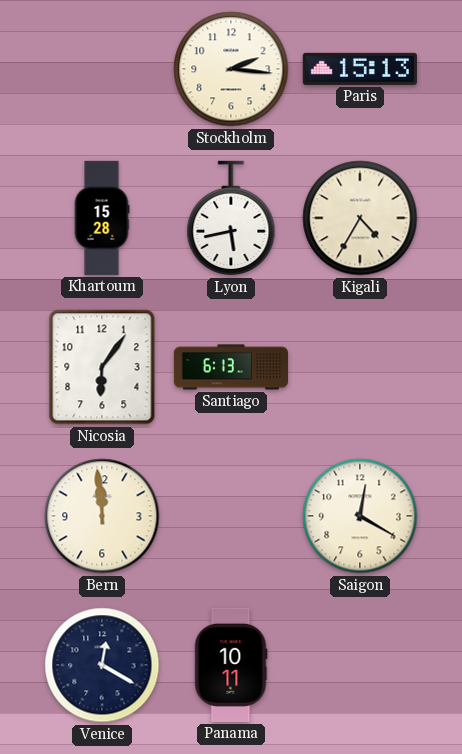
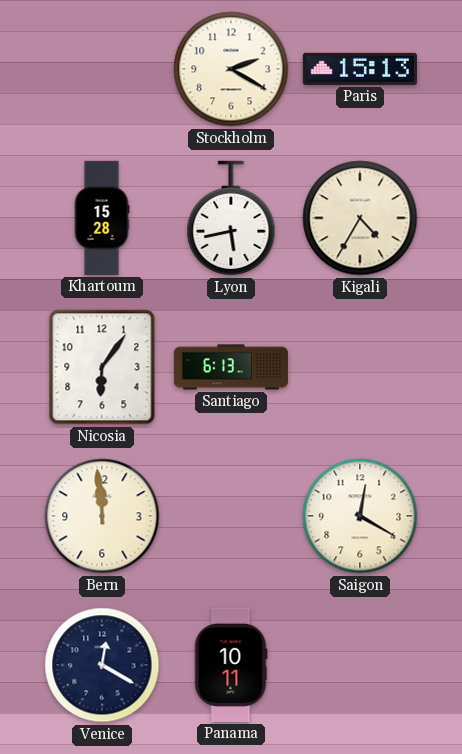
Stockholm: 2:16 -> 2:20
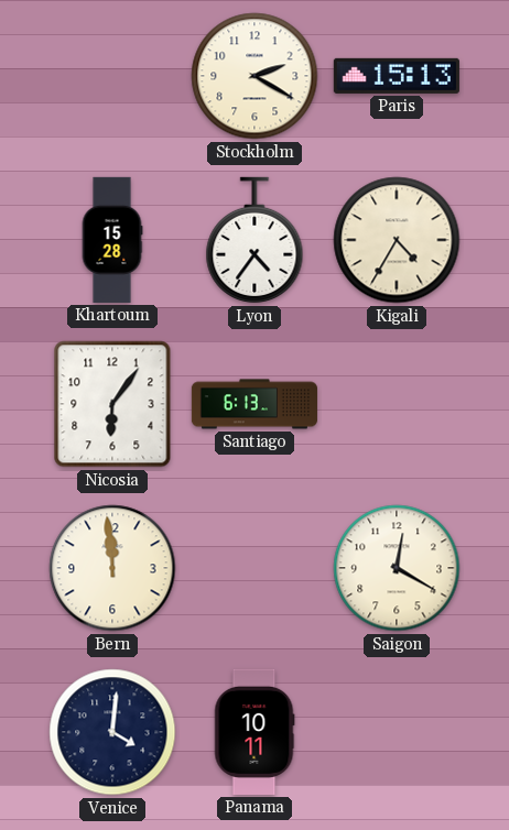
Lyon: 5:43 -> 4:36
Venice: 12:20 -> 4:01
